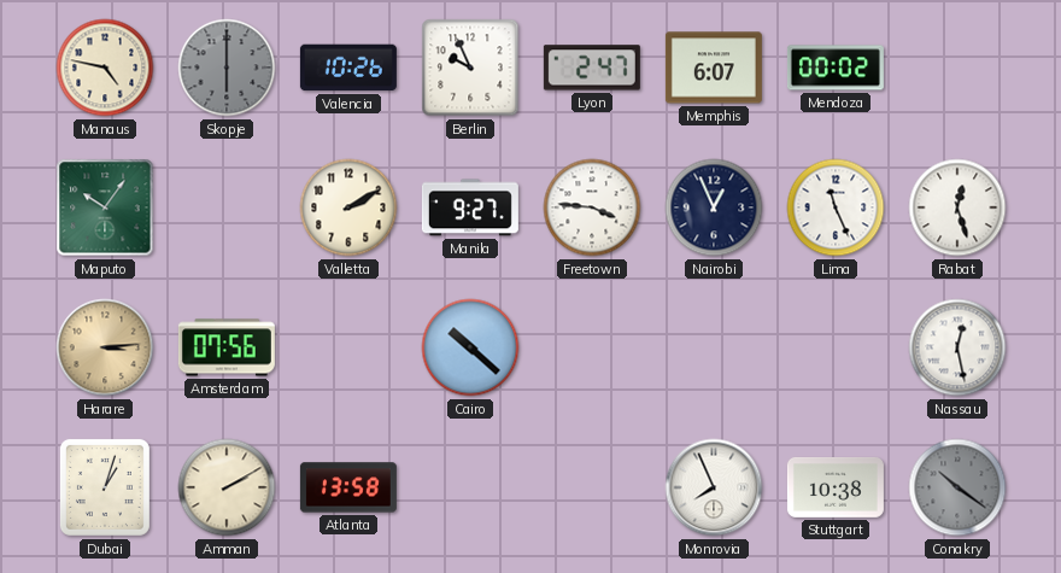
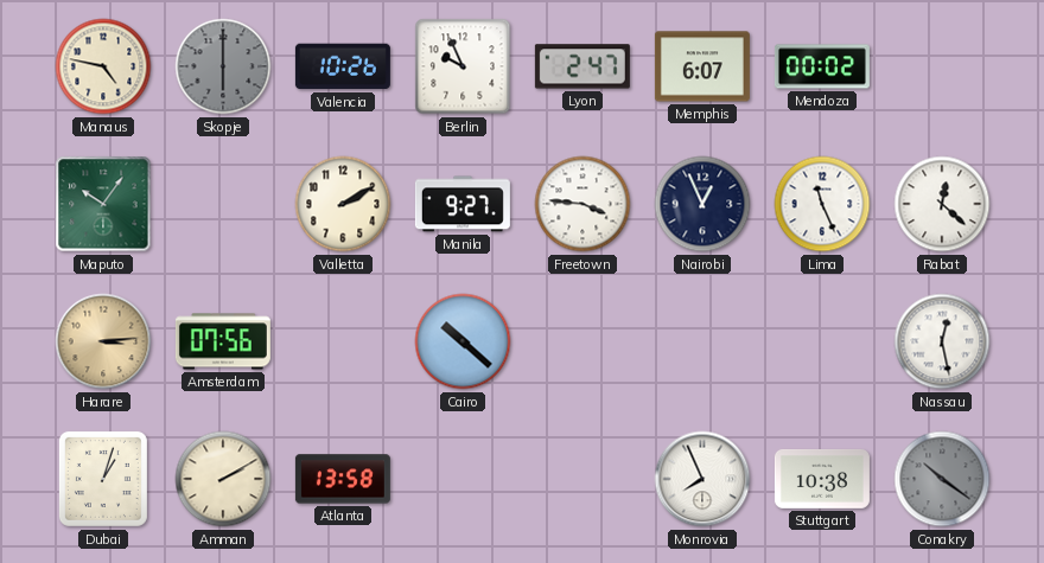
Rabat: 12:27 -> 12:22
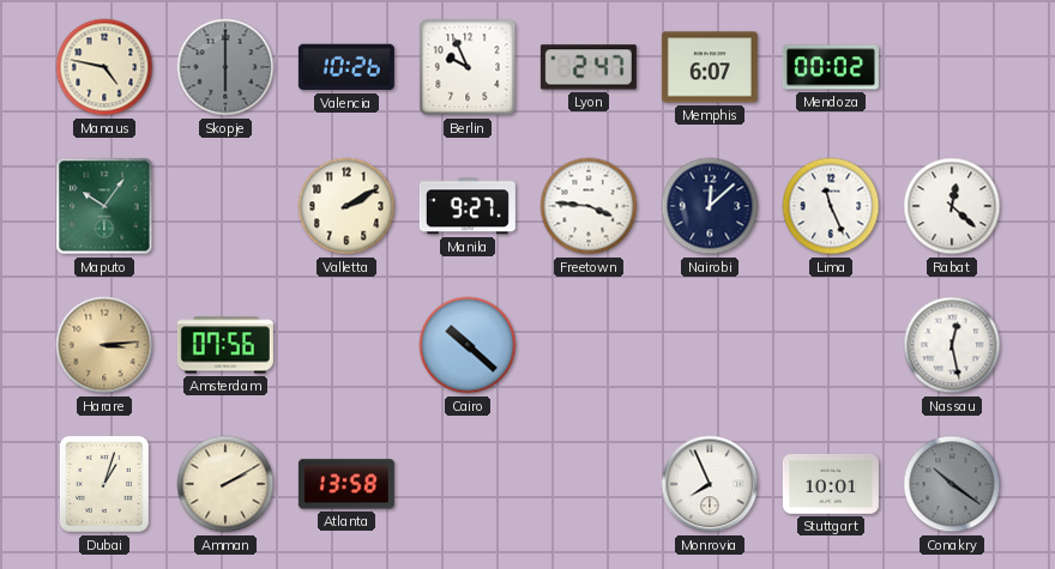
Nairobi: 12:56 -> 12:08
Stuttgart: 10:38 -> 10:01
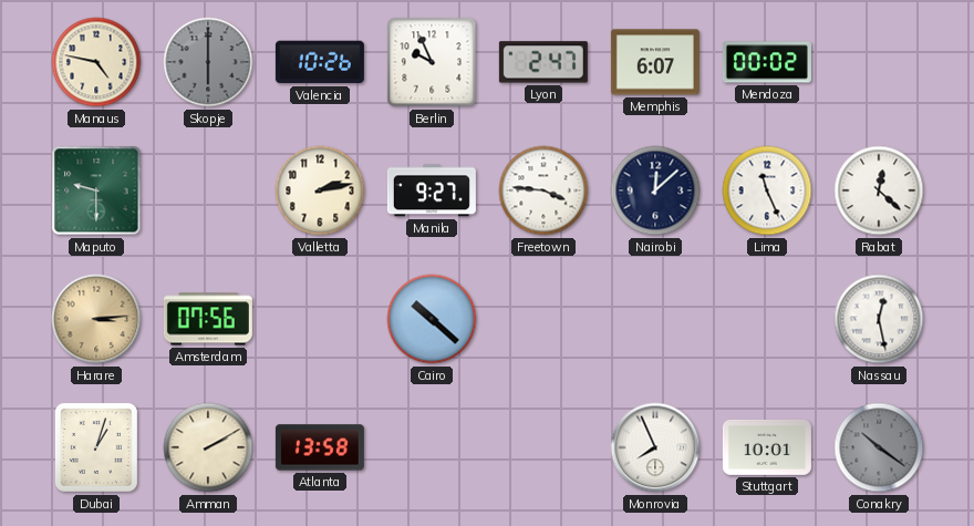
Maputo: 10:06 -> 9:30
Valletta: 2:10 -> 2:13
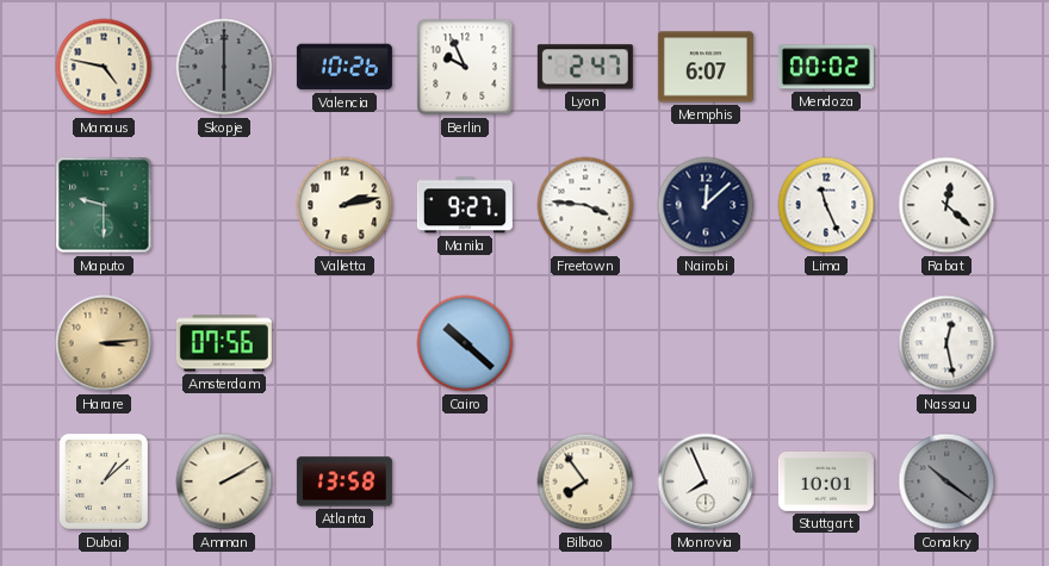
Dubai: 1:03 -> 1:08
Bilbao: none -> 7:54
